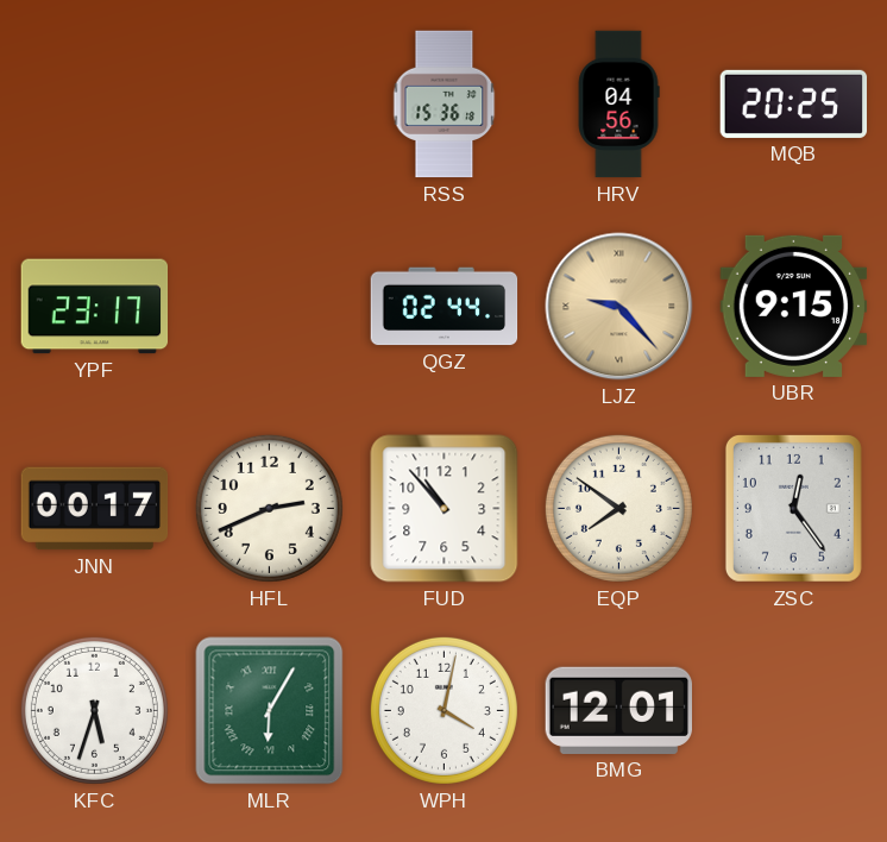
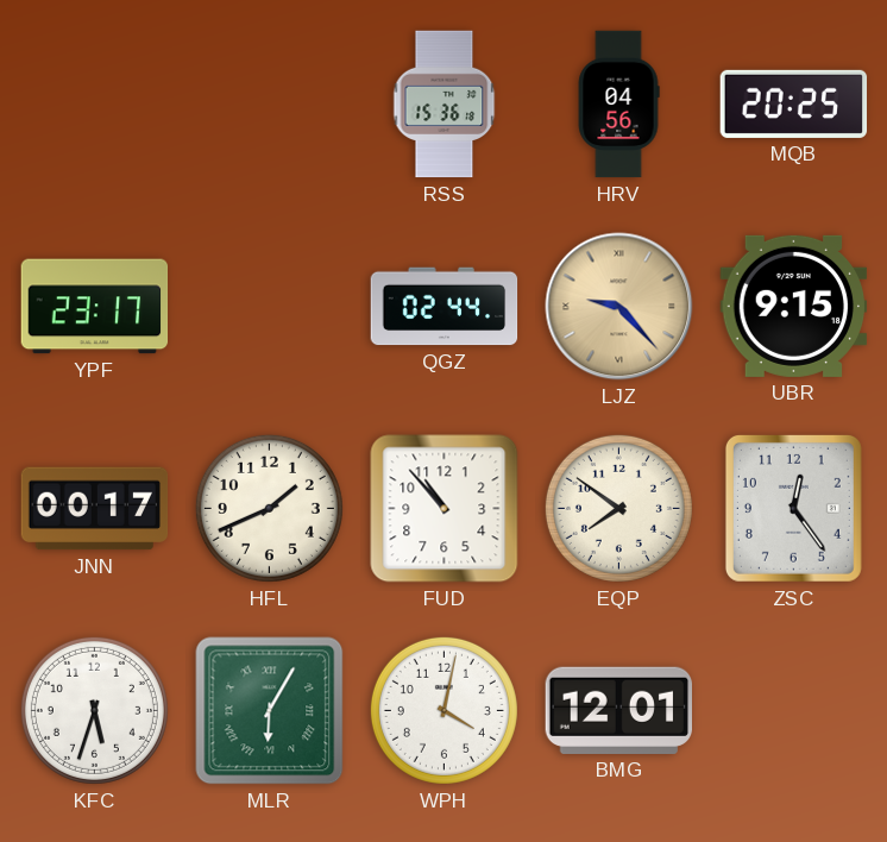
HFL: 2:41 -> 1:41
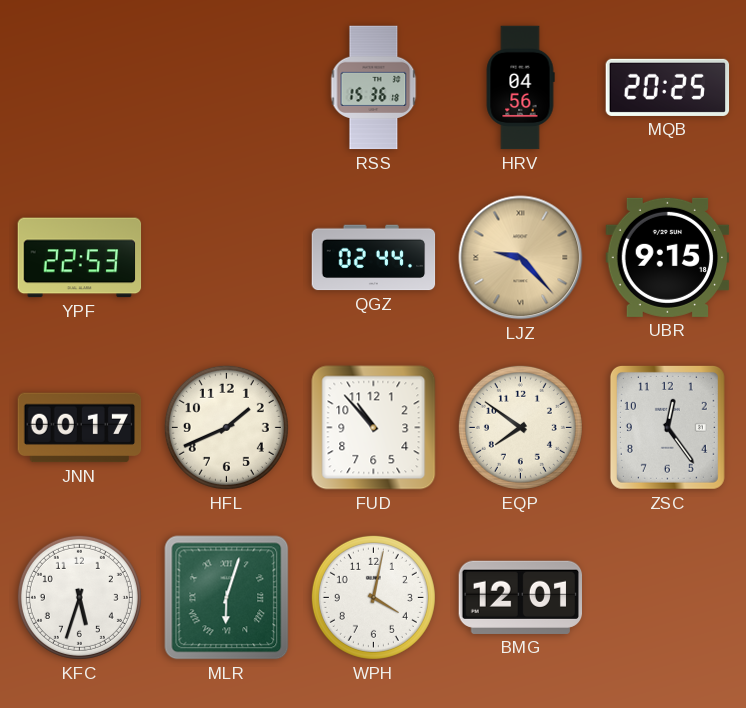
YPF: 23:17 -> 22:53
MLR: 6:05 -> 6:03
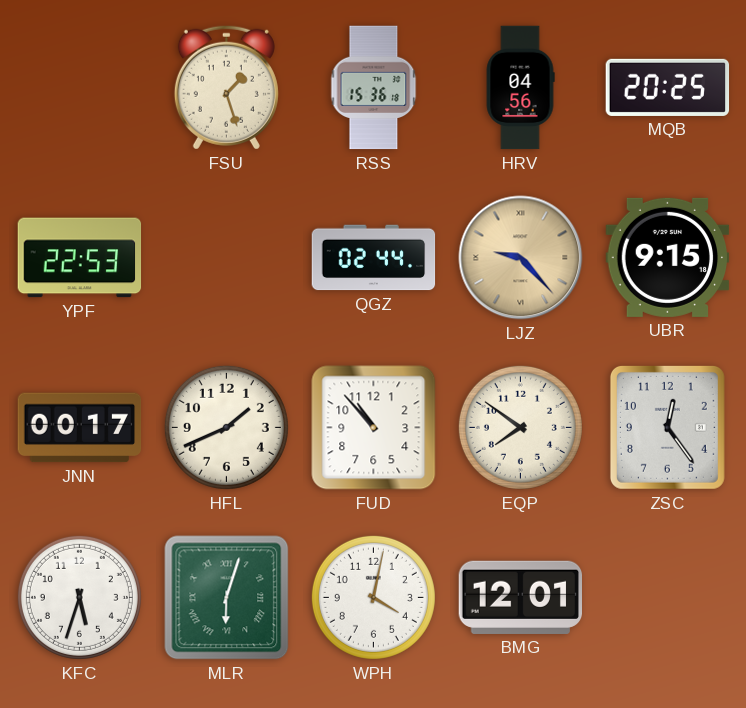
FSU: none -> 1:27
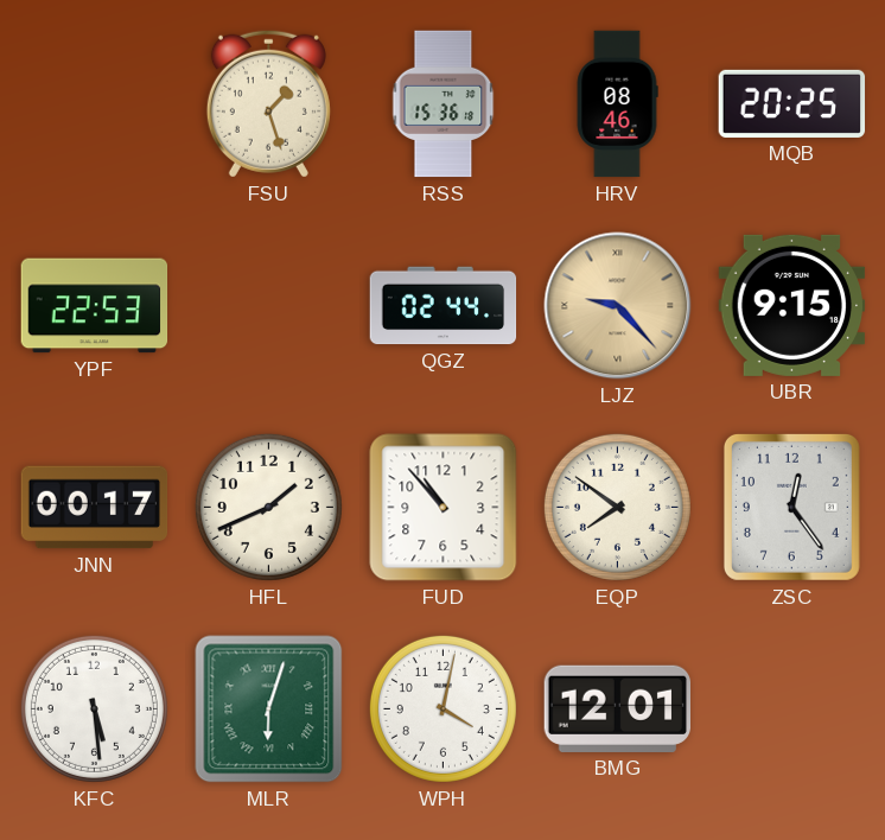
HRV: 04:56 -> 08:46
KFC: 5:33 -> 5:29
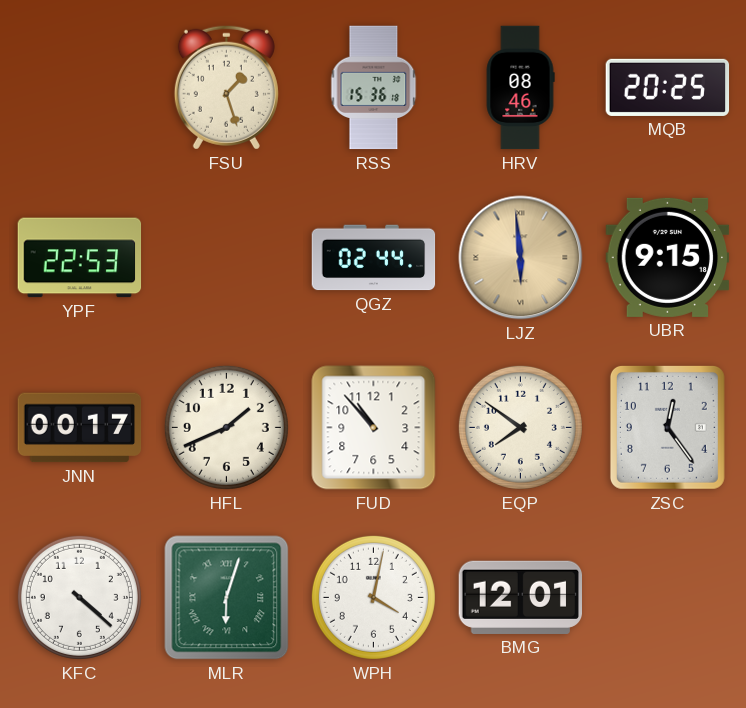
LJZ: 9:23 -> 5:59
KFC: 5:29 -> 4:22
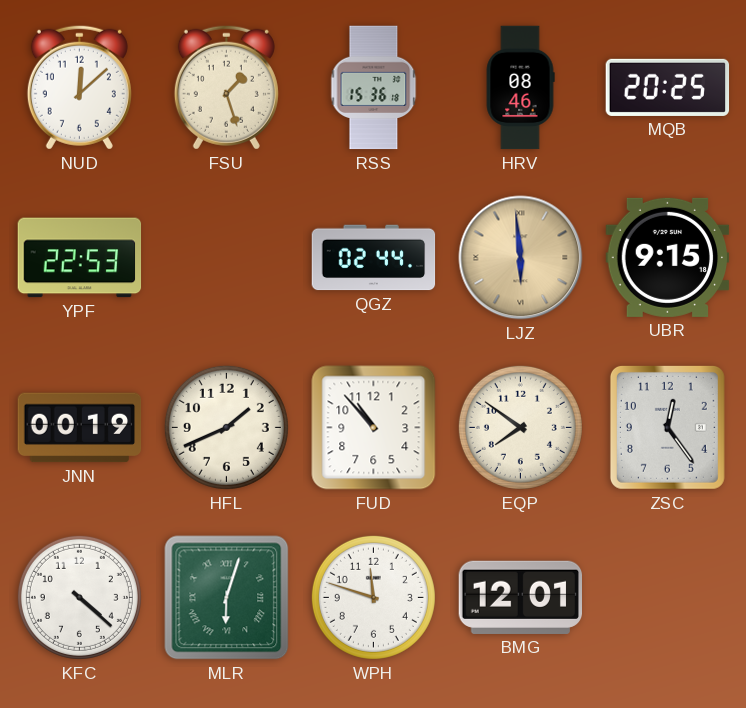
NUD: none -> 12:08
JNN: 00:17 -> 00:19
WPH: 4:02 -> 11:48
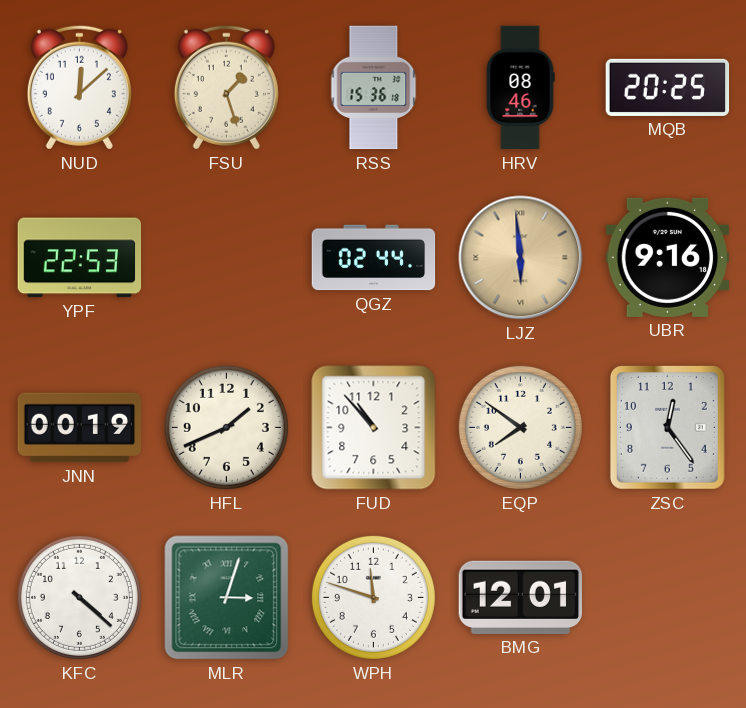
UBR: 9:15 -> 9:16
MLR: 6:03 -> 3:03
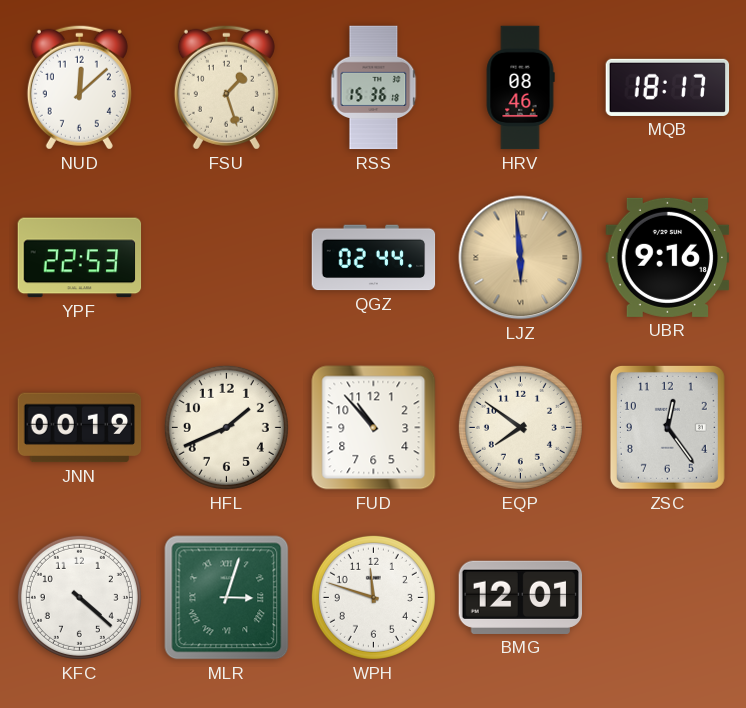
MQB: 20:25 -> 18:17
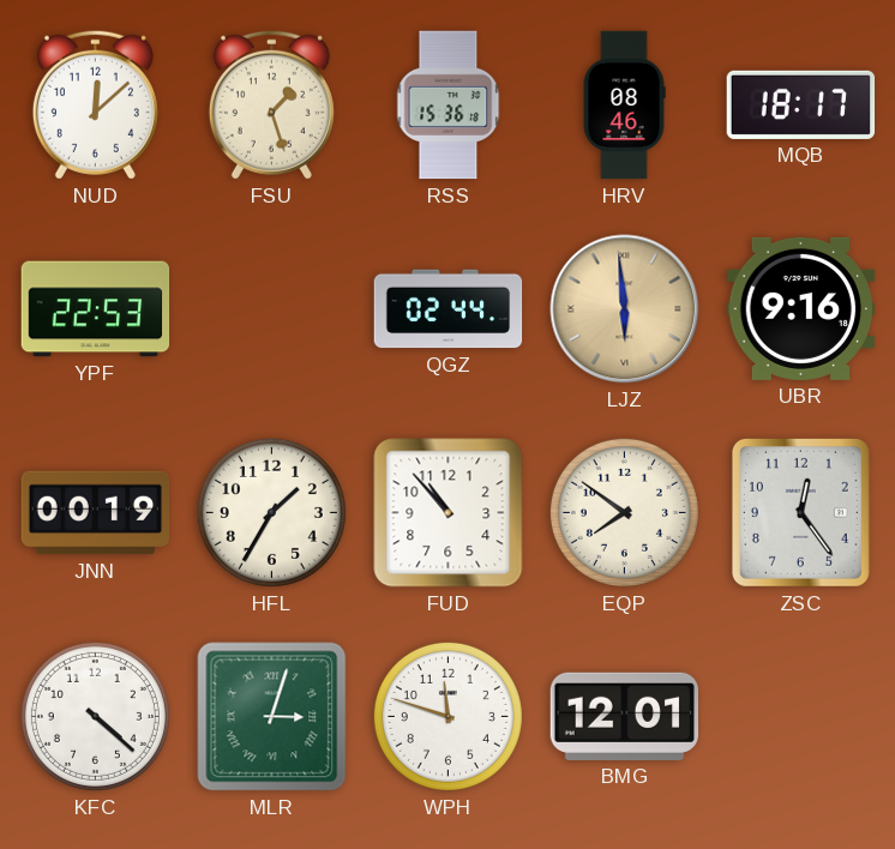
HFL: 1:41 -> 1:35
